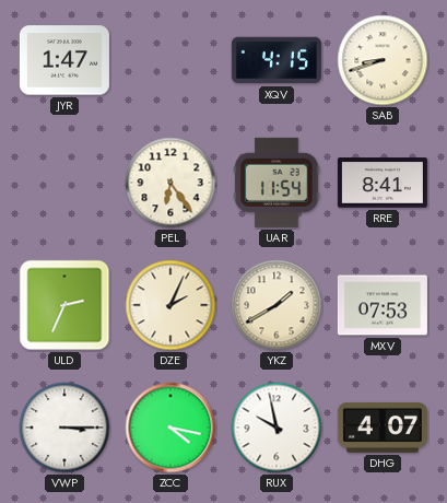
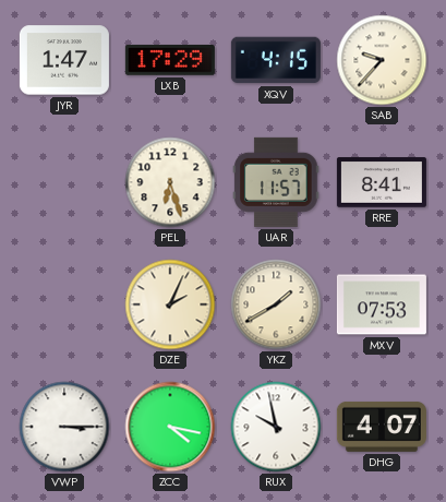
LXB: none -> 17:29
SAB: 8:42 -> 9:37
PEL: 6:24 -> 6:27
UAR: 11:54 -> 11:57
ULD: 2:34 -> none
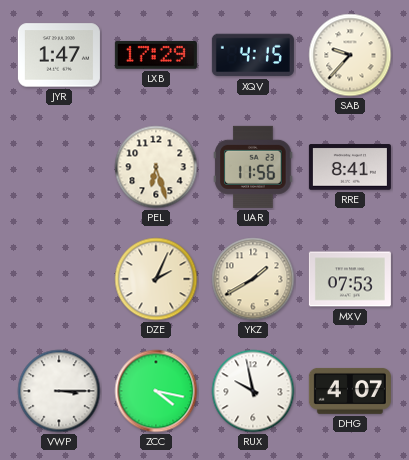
UAR: 11:57 -> 11:56
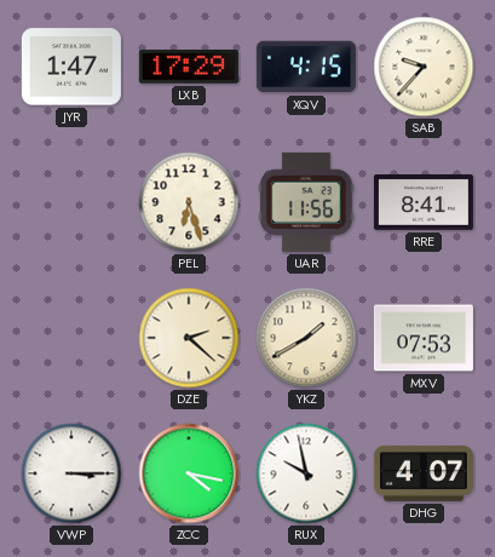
DZE: 2:04 -> 2:22
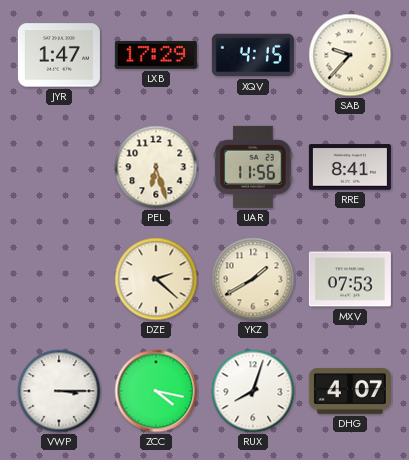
RUX: 9:58 -> 8:03
